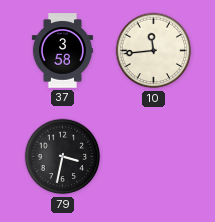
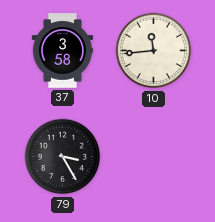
79: 3:32 -> 3:25
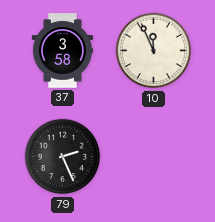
10: 11:44 -> 11:56
79: 3:25 -> 2:26
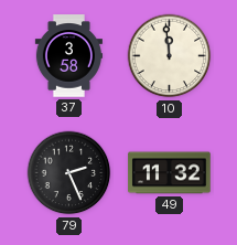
10: 11:56 -> 11:59
49: none -> 11:32
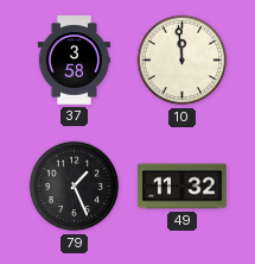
79: 2:26 -> 1:26
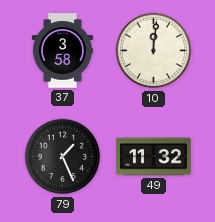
10: 11:59 -> 12:01
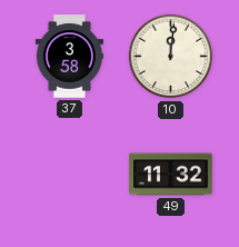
79: 1:26 -> none
